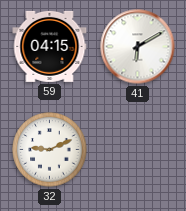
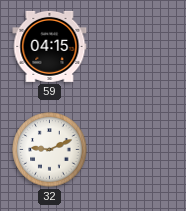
41: 6:10 -> none
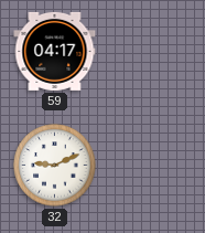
59: 04:15 -> 04:17
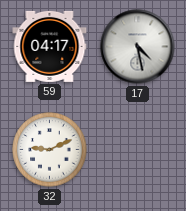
17: none -> 4:28
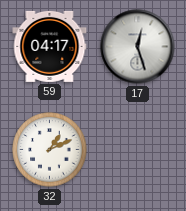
17: 4:28 -> 12:27
32: 9:11 -> 1:11
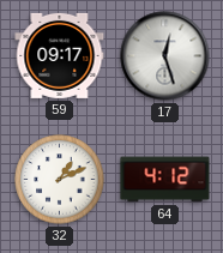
59: 04:17 -> 09:17
64: none -> 4:12
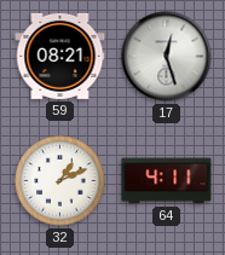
59: 09:17 -> 08:21
64: 4:12 -> 4:11
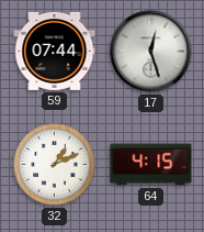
59: 08:21 -> 07:44
64: 4:11 -> 4:15
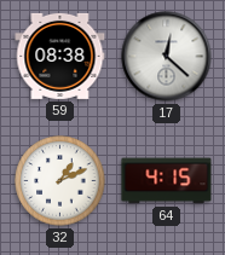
59: 07:44 -> 08:38
17: 12:27 -> 12:22
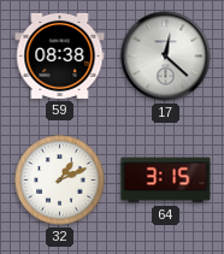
64: 4:15 -> 3:15
